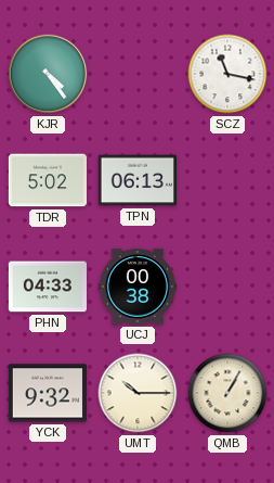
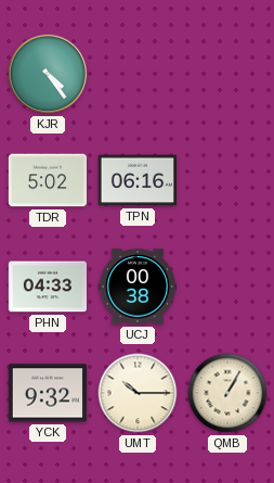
SCZ: 11:17 -> none
TPN: 06:13 -> 06:16
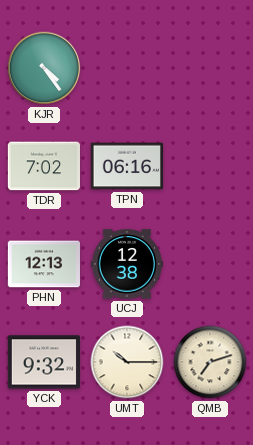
TDR: 5:02 -> 7:02
PHN: 04:33 -> 12:13
UCJ: 00:38 -> 12:38
QMB: 1:05 -> 7:12
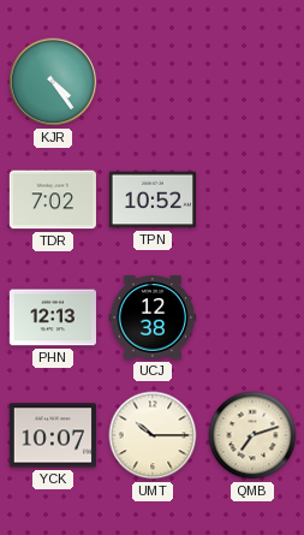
TPN: 06:16 -> 10:52
YCK: 9:32 -> 10:07
